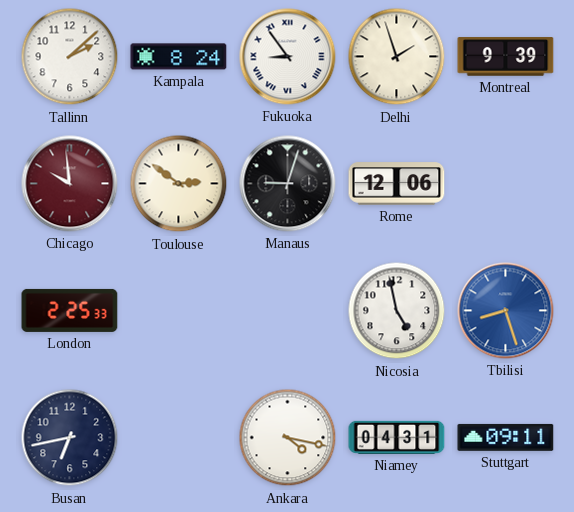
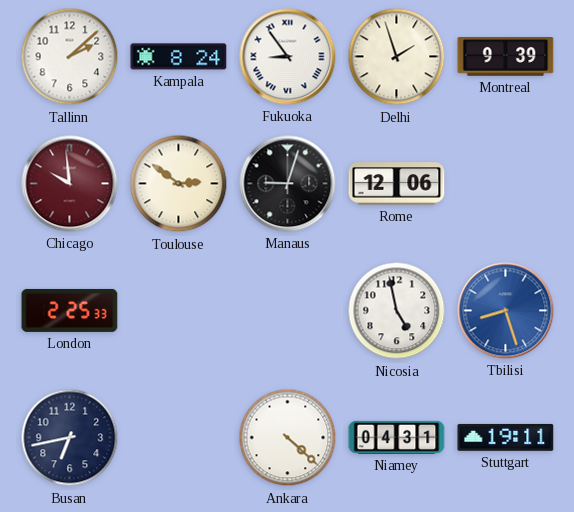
Ankara: 4:17 -> 4:22
Stuttgart: 09:11 -> 19:11
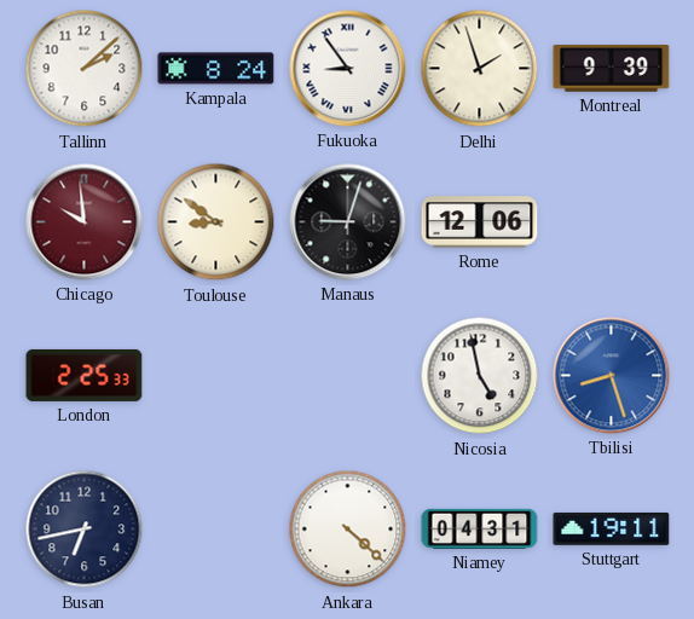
Toulouse: 2:51 -> 8:51
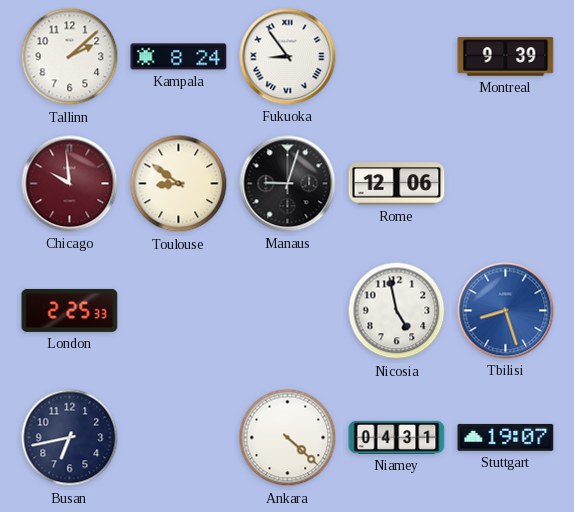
Delhi: 1:57 -> none
Stuttgart: 19:11 -> 19:07
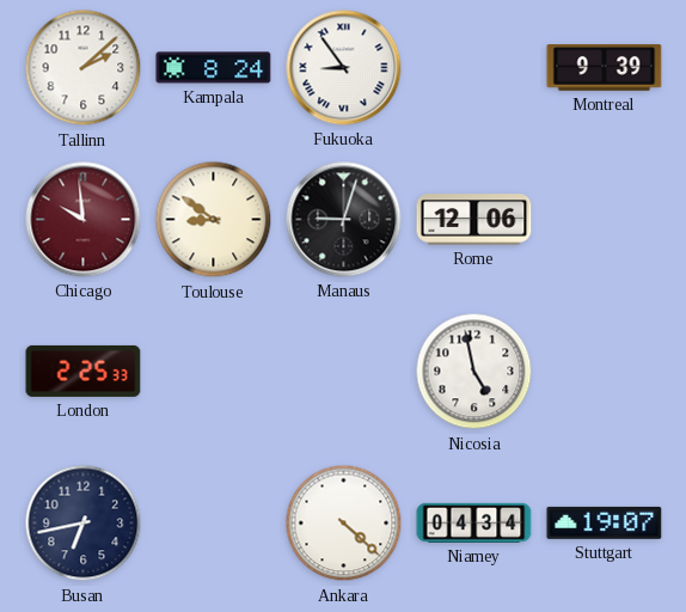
Tbilisi: 8:27 -> none
Niamey: 04:31 -> 04:34
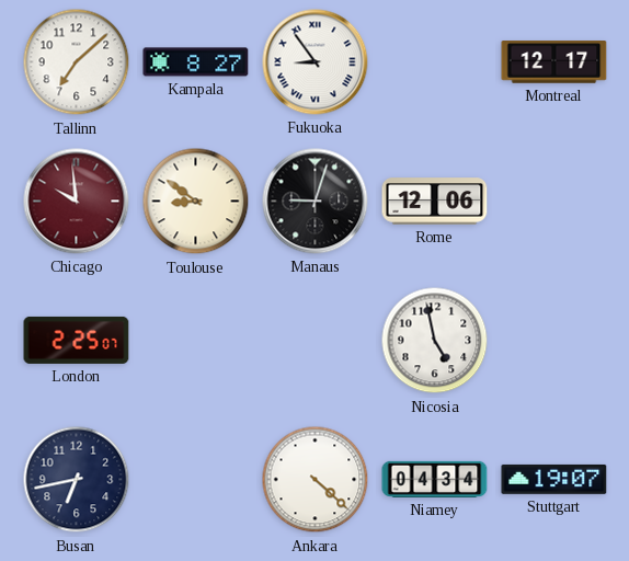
Tallinn: 2:08 -> 7:08
Kampala: 8:24 -> 8:27
Montreal: 9:39 -> 12:17
London: 2:25:33 -> 2:25:07
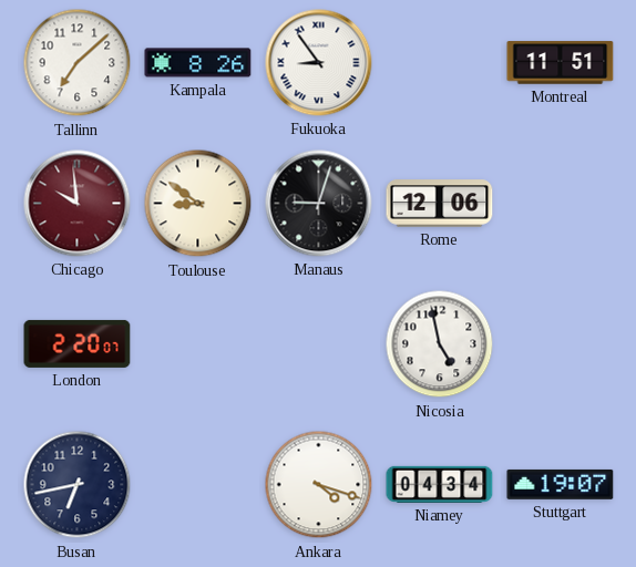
Kampala: 8:27 -> 8:26
Montreal: 12:17 -> 11:51
London: 2:25 -> 2:20
Ankara: 4:22 -> 4:18
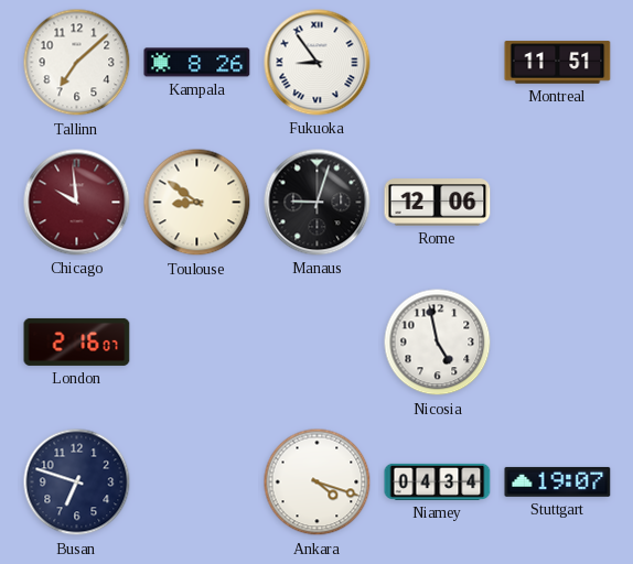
London: 2:20 -> 2:16
Busan: 6:43 -> 6:48
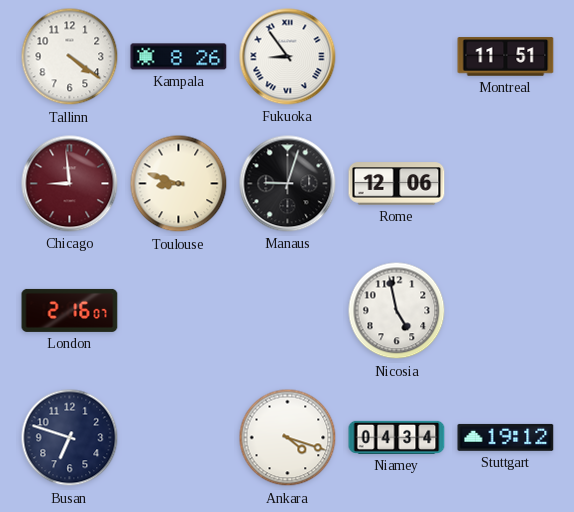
Tallinn: 7:08 -> 4:21
Chicago: 9:59 -> 8:59
Toulouse: 8:51 -> 8:48
Stuttgart: 19:07 -> 19:12
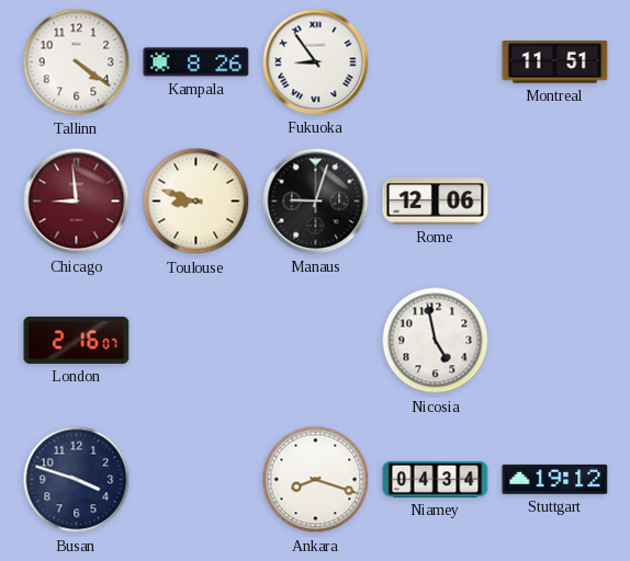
Busan: 6:48 -> 3:48
Ankara: 4:18 -> 8:18
